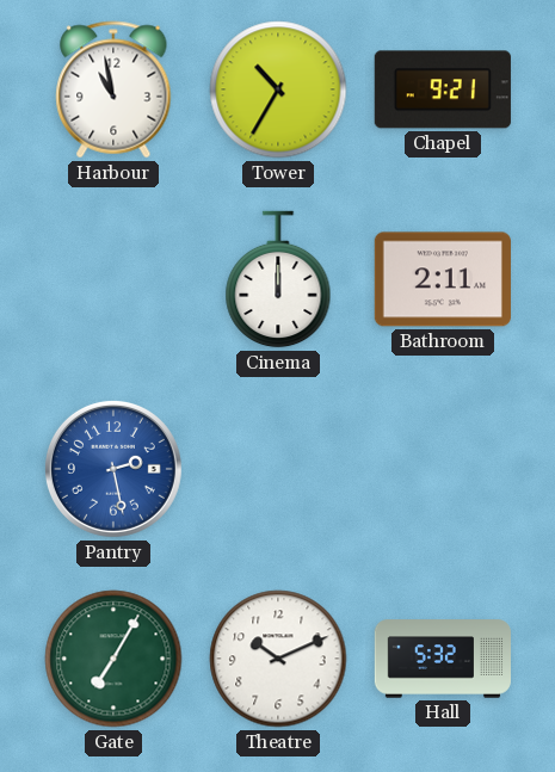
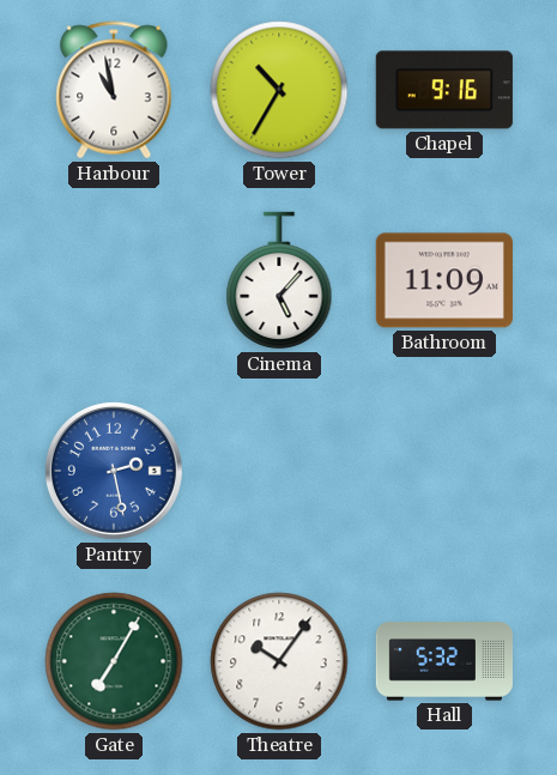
Chapel: 9:21 -> 9:16
Cinema: 12:00 -> 5:07
Bathroom: 2:11 -> 11:09
Theatre: 10:11 -> 10:06
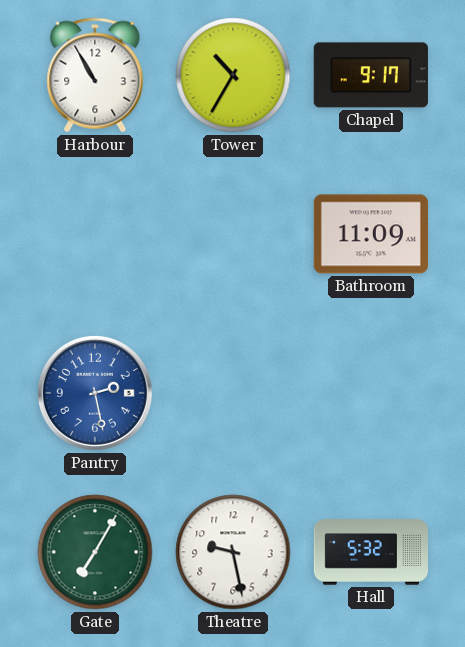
Harbour: 10:58 -> 10:55
Chapel: 9:16 -> 9:17
Cinema: 5:07 -> none
Theatre: 10:06 -> 9:28
